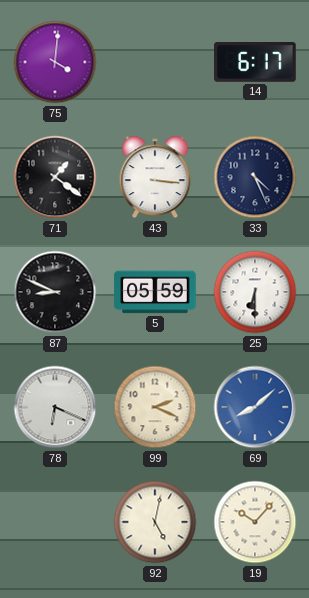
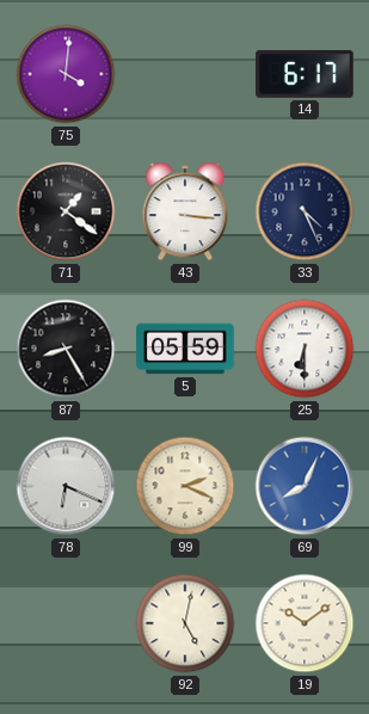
87: 8:49 -> 8:25
69: 8:08 -> 8:04
19: 10:07 -> 10:09
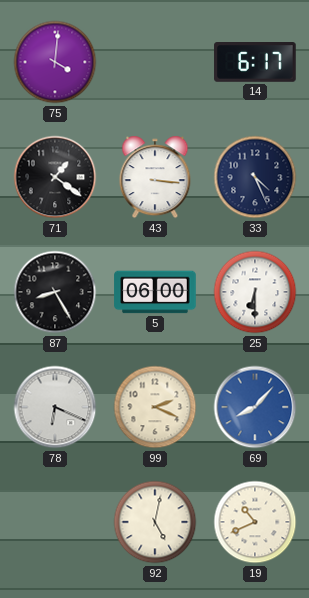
5: 05:59 -> 06:00
69: 8:04 -> 8:07
19: 10:09 -> 10:41
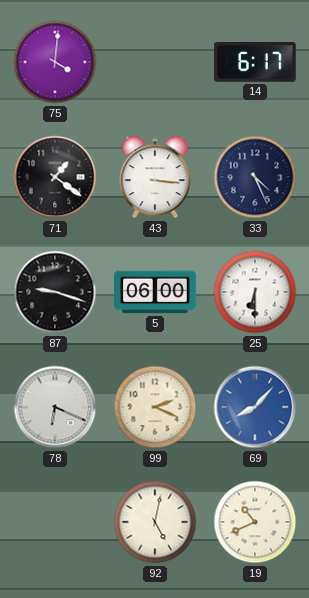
87: 8:25 -> 9:18
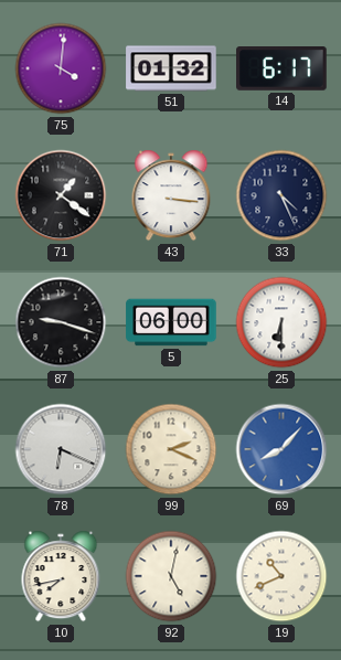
51: none -> 01:32
10: none -> 7:43
